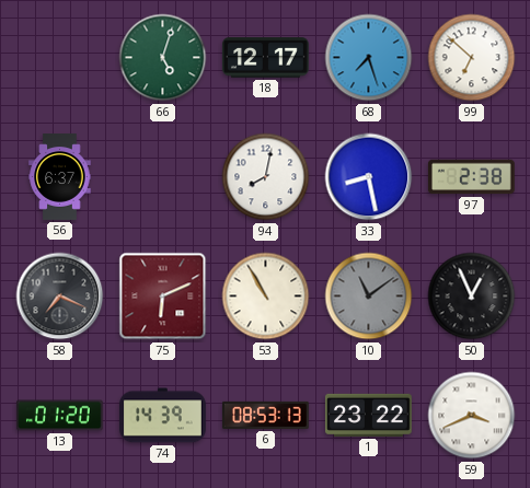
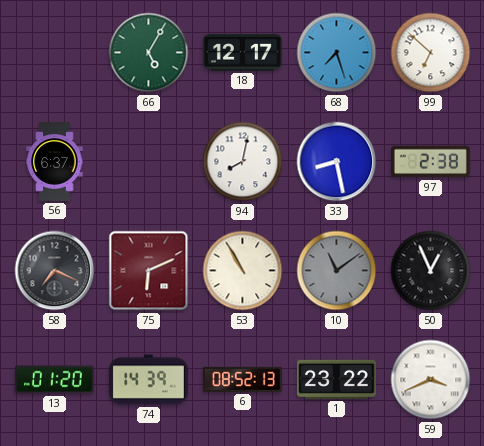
66: 5:03 -> 5:05
6: 08:53 -> 08:52
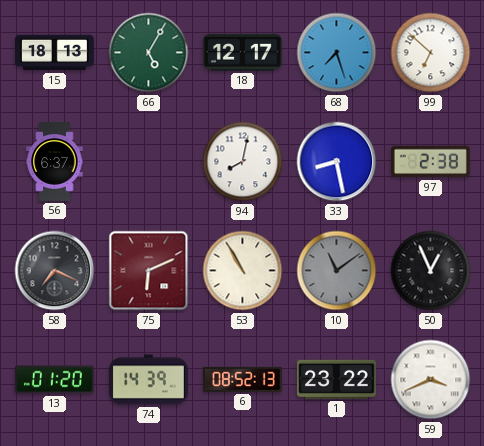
15: none -> 18:13
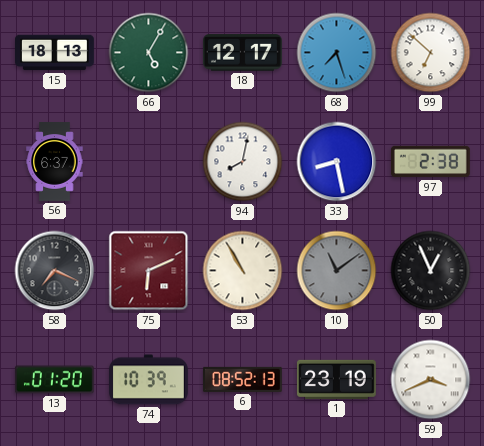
74: 14:39 -> 10:39
1: 23:22 -> 23:19
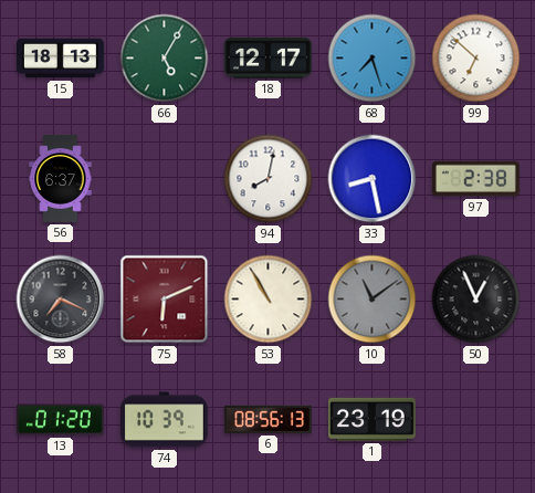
6: 08:52 -> 08:56
59: 3:41 -> none
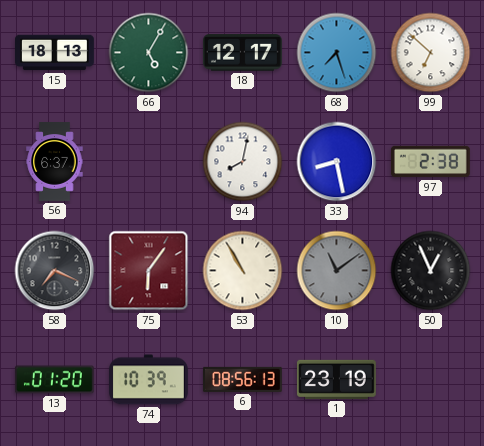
75: 6:11 -> 6:06
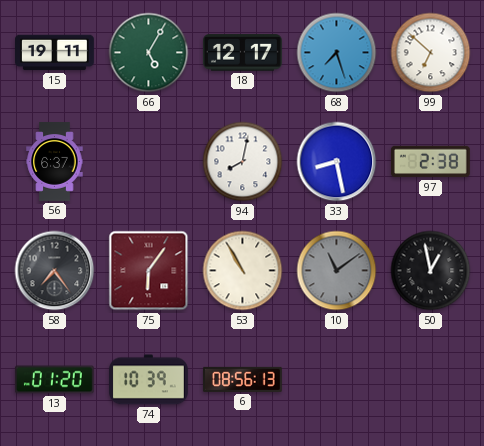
15: 18:13 -> 19:11
58: 7:19 -> 7:24
50: 12:56 -> 12:58
1: 23:19 -> none
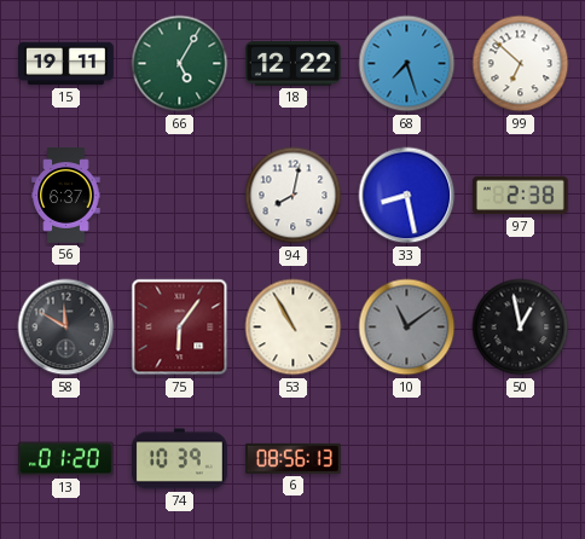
18: 12:17 -> 12:22
58: 7:24 -> 11:50
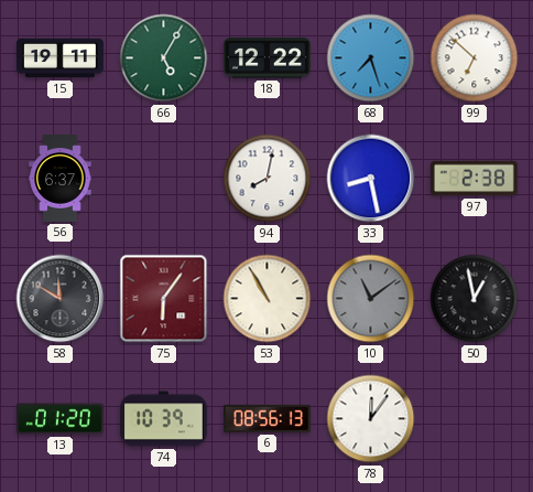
78: none -> 12:06
